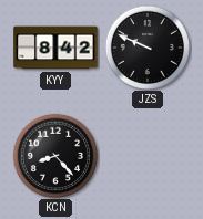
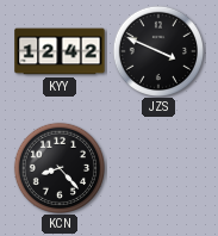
KYY: 8:42 -> 12:42
JZS: 9:49 -> 3:49
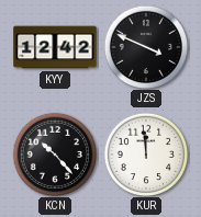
KCN: 8:23 -> 10:23
KUR: none -> 11:59
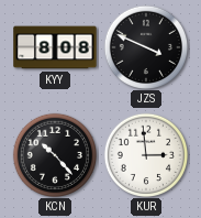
KYY: 12:42 -> 8:08
KUR: 11:59 -> 2:59
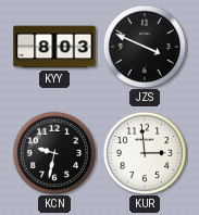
KYY: 8:08 -> 8:03
KCN: 10:23 -> 9:32
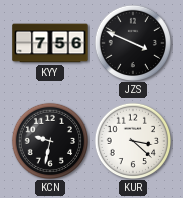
KYY: 8:03 -> 7:56
KUR: 2:59 -> 3:22
